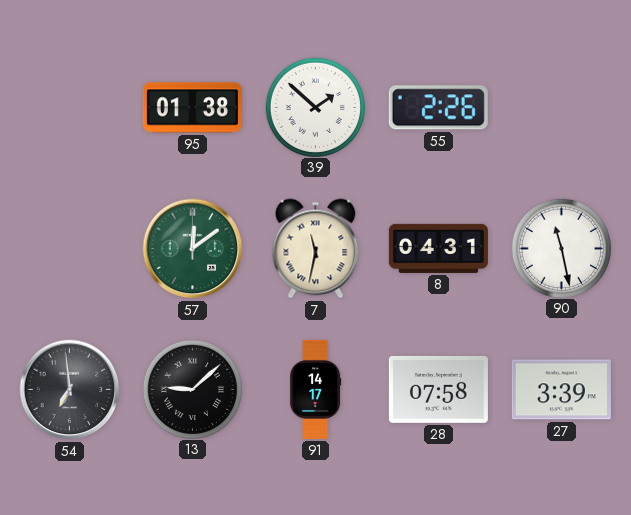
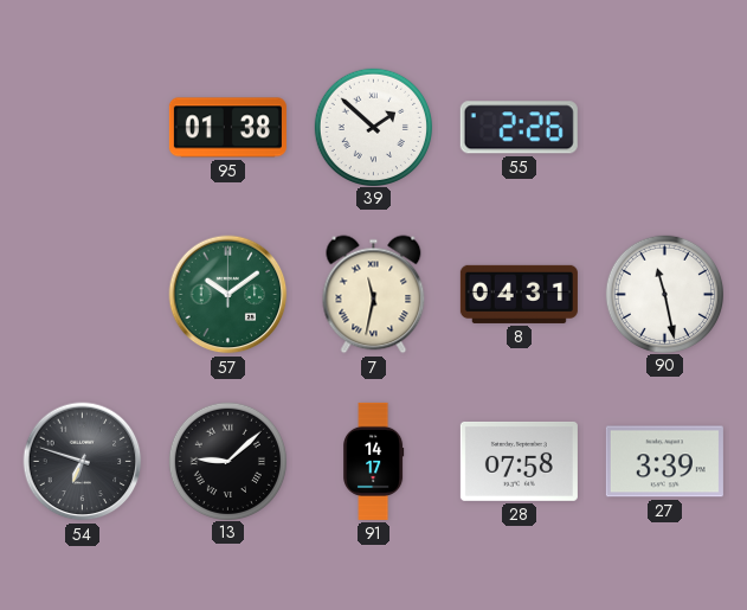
57: 12:09 -> 10:09
54: 6:59 -> 6:48
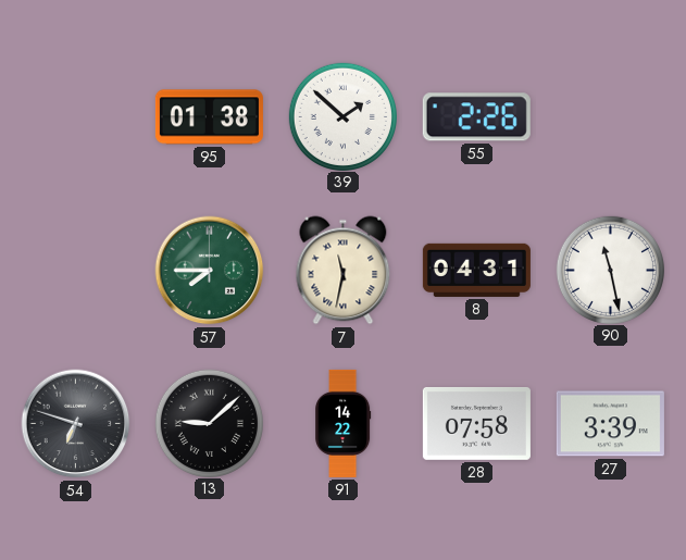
57: 10:09 -> 7:45
91: 14:17 -> 14:22
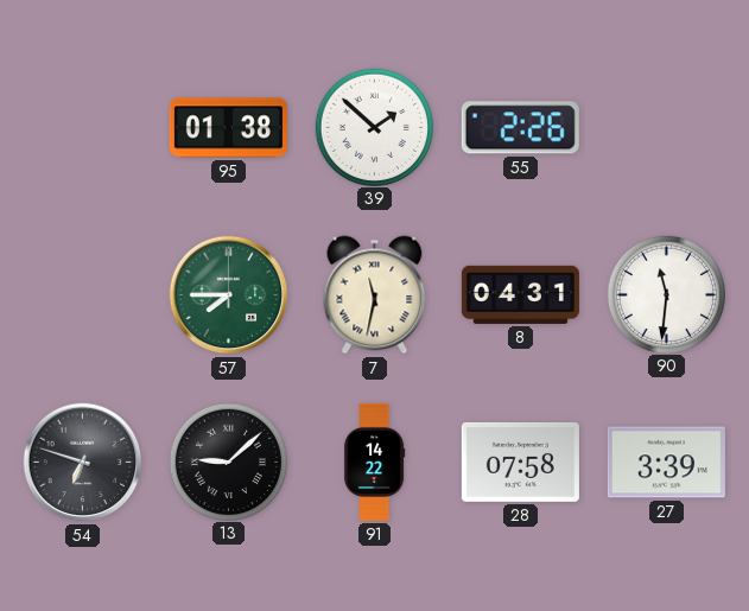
90: 11:28 -> 11:31
